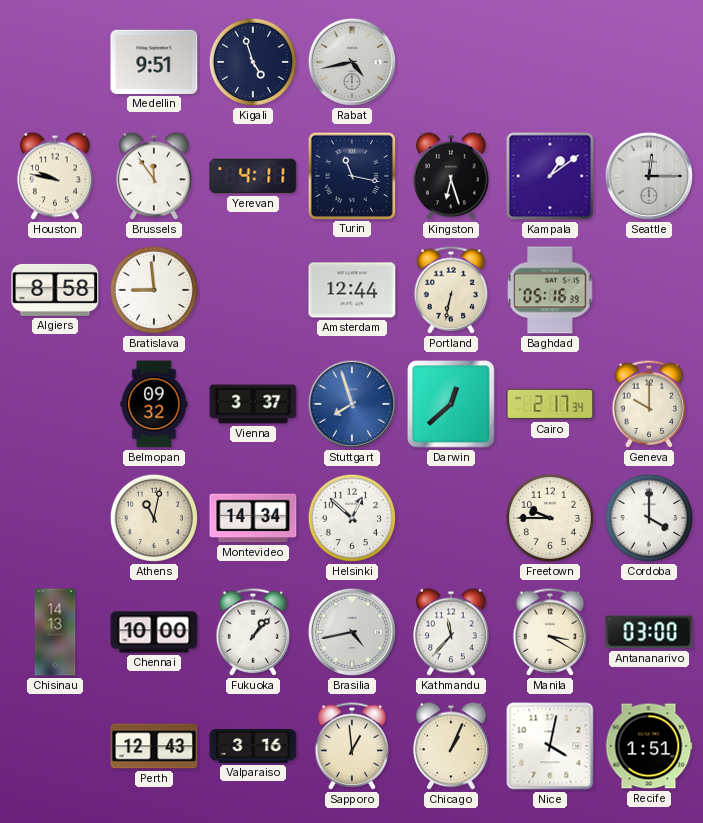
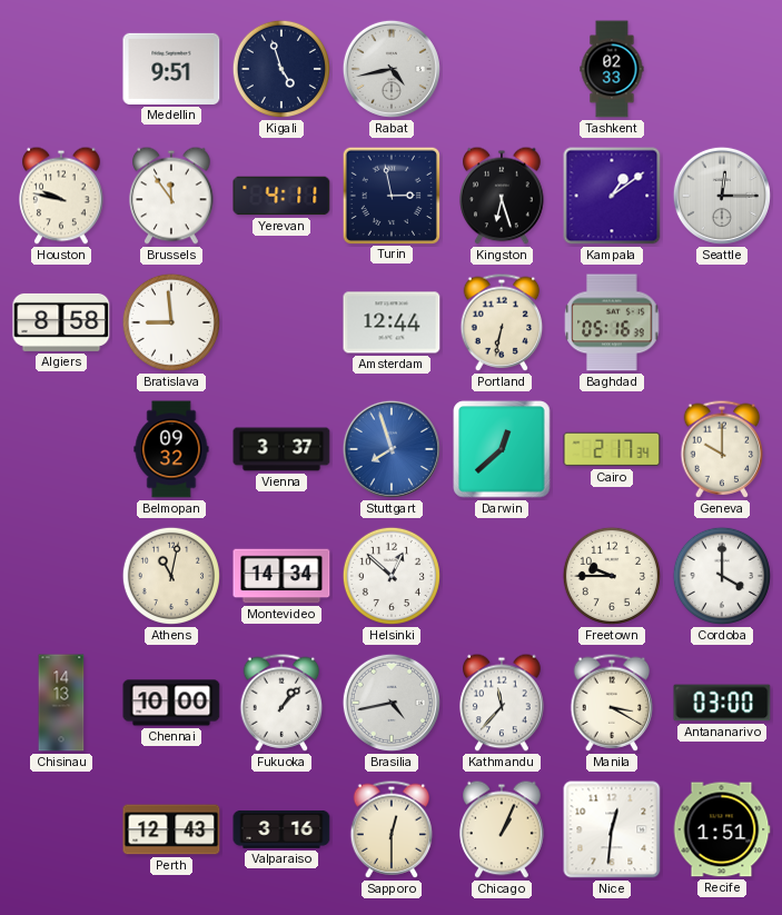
Tashkent: none -> 02:33
Turin: 11:17 -> 2:58
Sapporo: 12:59 -> 12:30
Nice: 4:02 -> 12:31
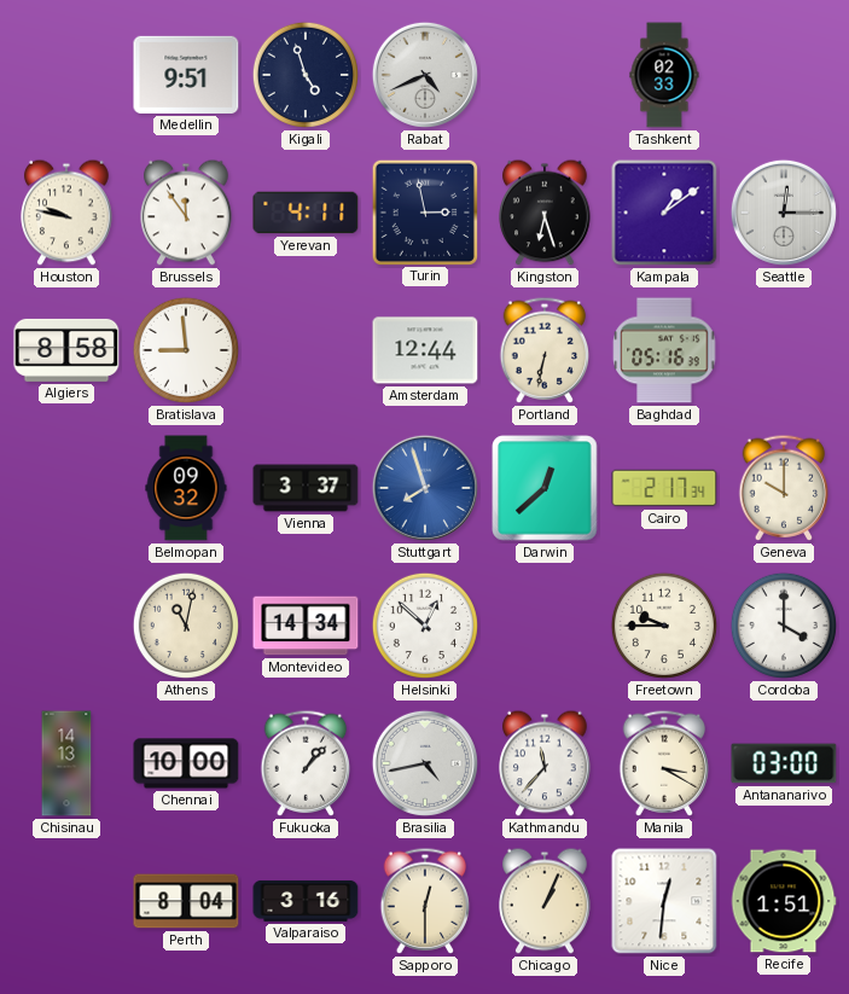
Rabat: 4:43 -> 4:41
Perth: 12:43 -> 8:04
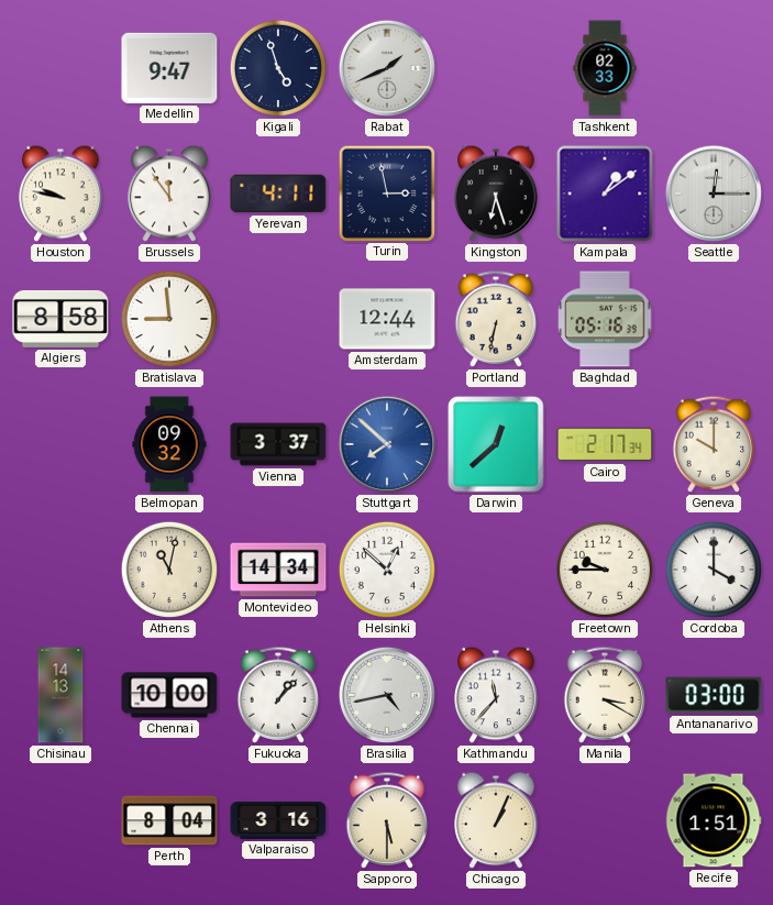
Medellin: 9:51 -> 9:47
Rabat: 4:41 -> 1:41
Stuttgart: 7:57 -> 7:52
Sapporo: 12:30 -> 5:30
Nice: 12:31 -> none
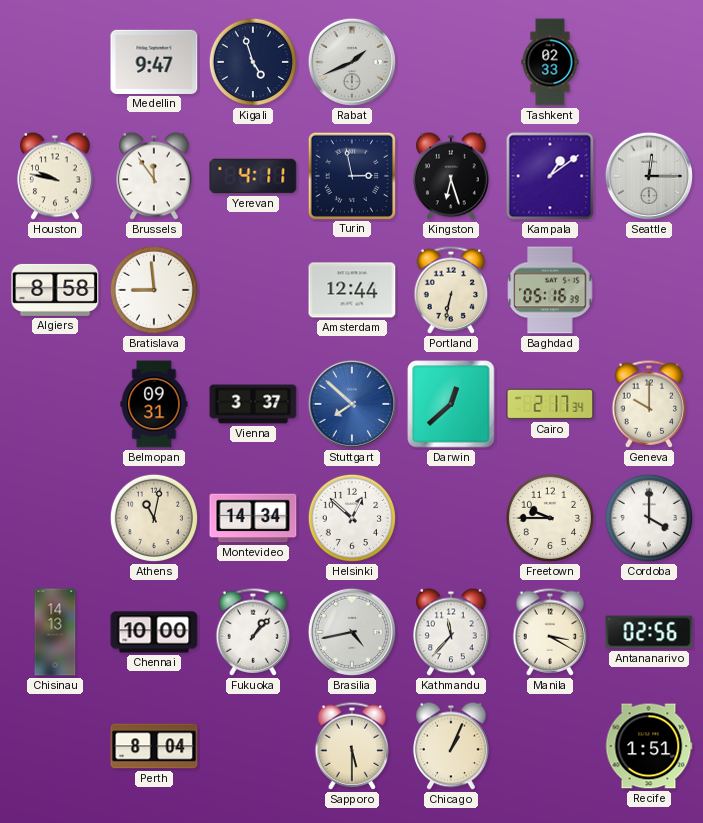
Belmopan: 09:32 -> 09:31
Antananarivo: 03:00 -> 02:56
Valparaiso: 3:16 -> none
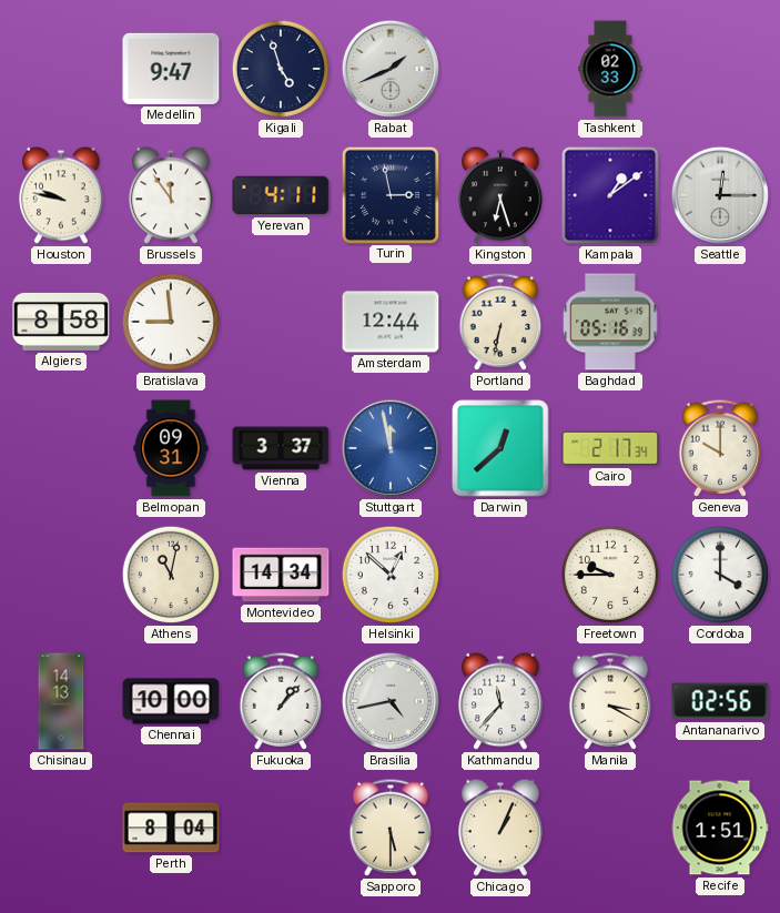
Stuttgart: 7:52 -> 11:58
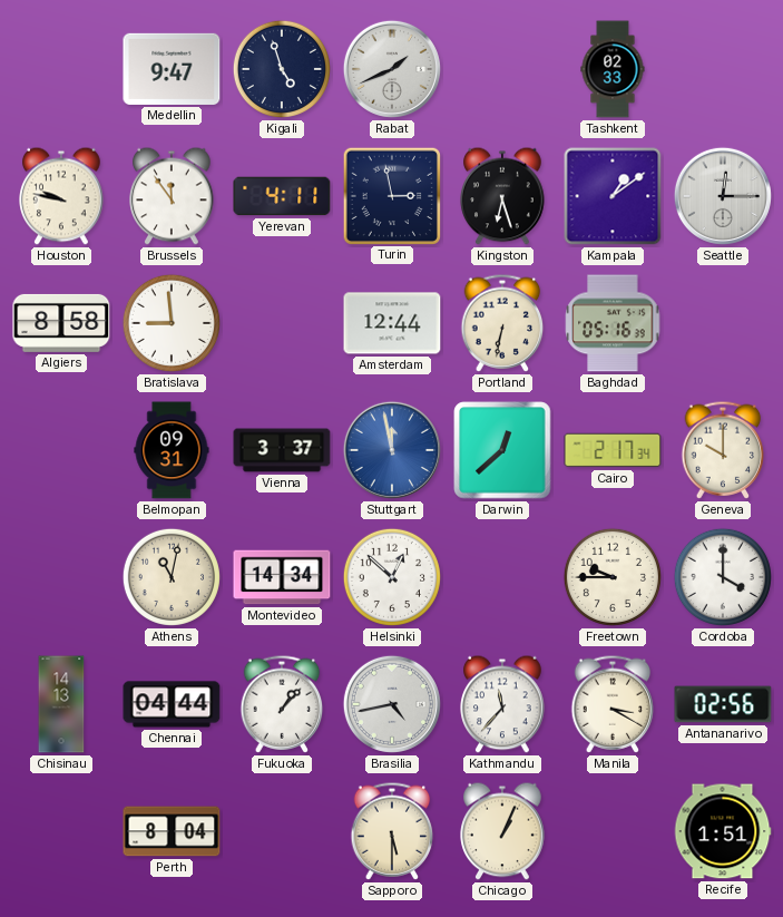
Chennai: 10:00 -> 04:44
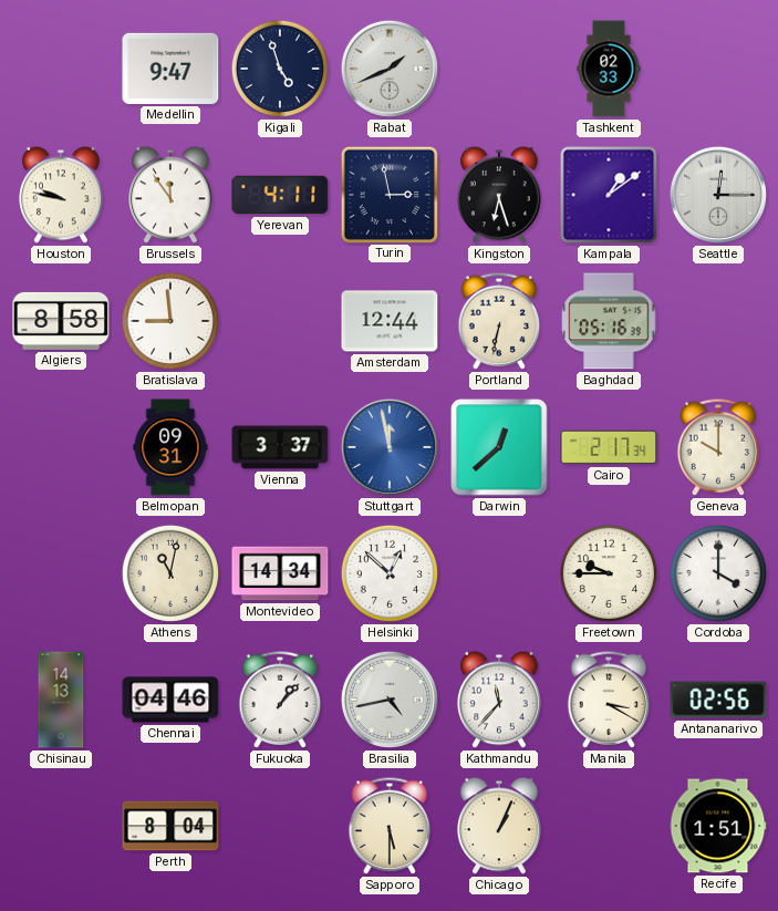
Chennai: 04:44 -> 04:46
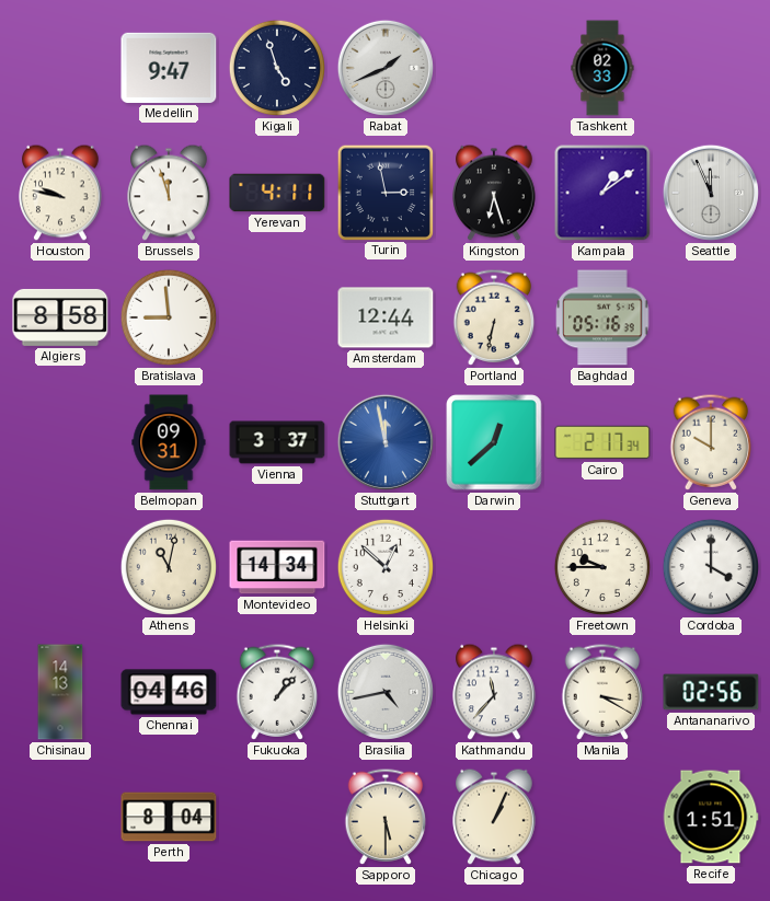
Brussels: 11:54 -> 11:57
Seattle: 12:15 -> 11:56
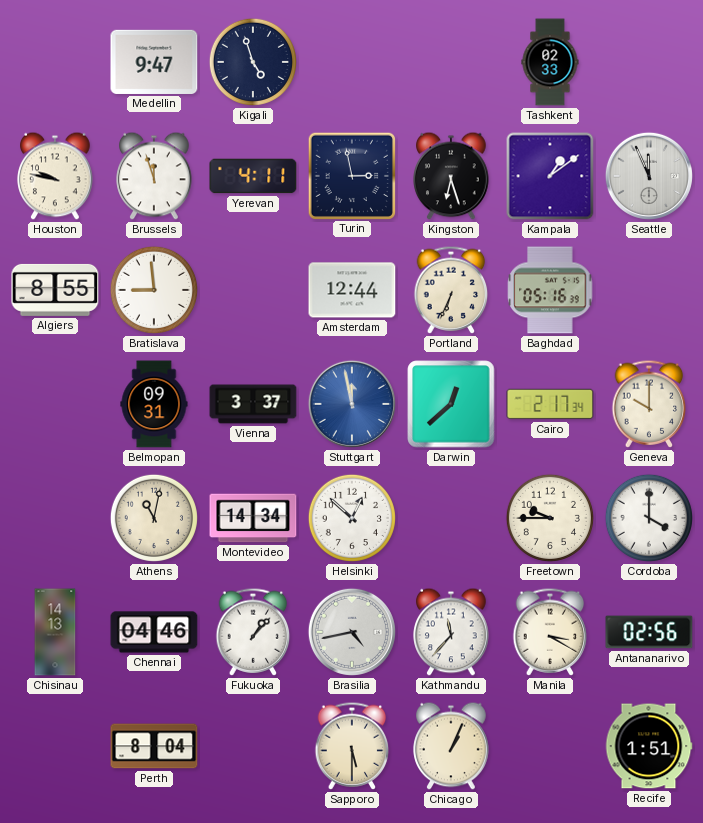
Rabat: 1:41 -> none
Algiers: 8:58 -> 8:55
Portland: 6:32 -> 6:34
